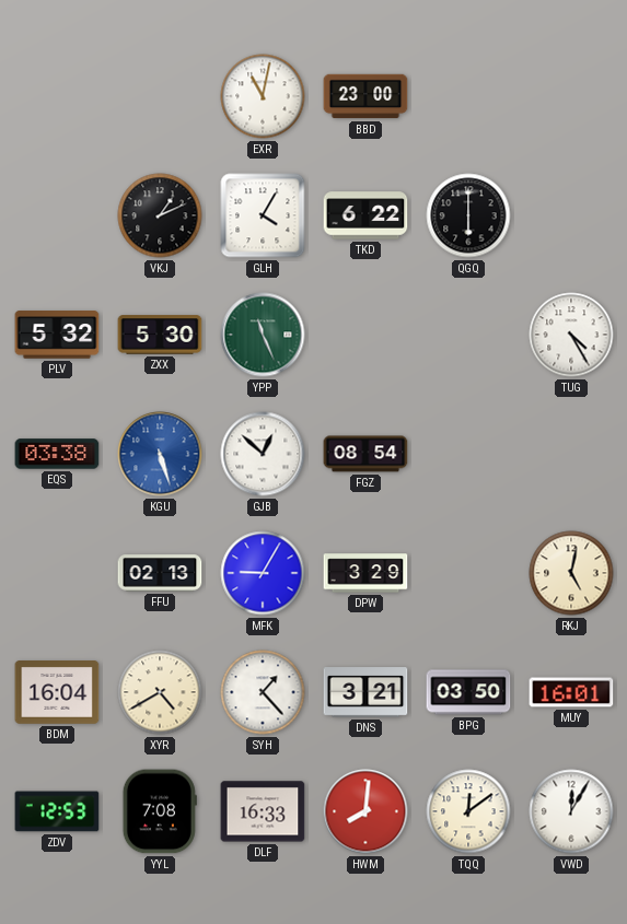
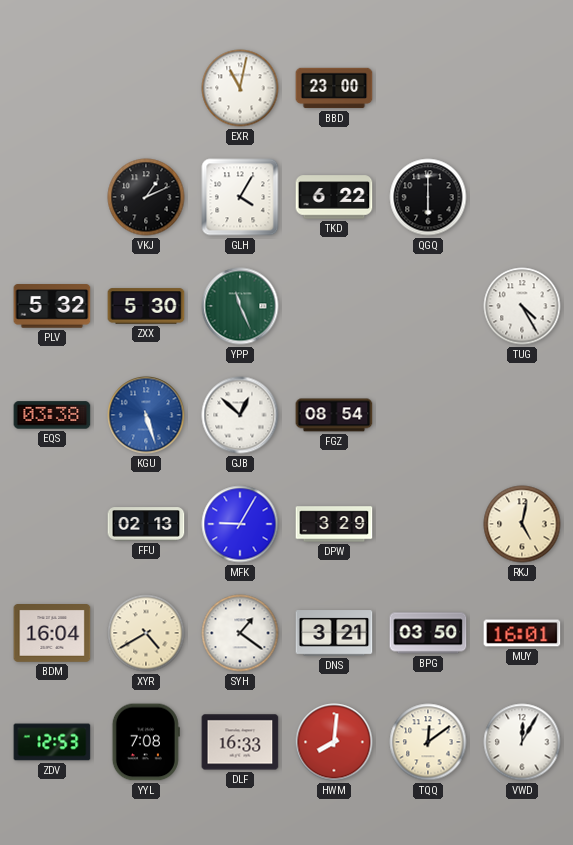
SYH: 1:23 -> 1:21
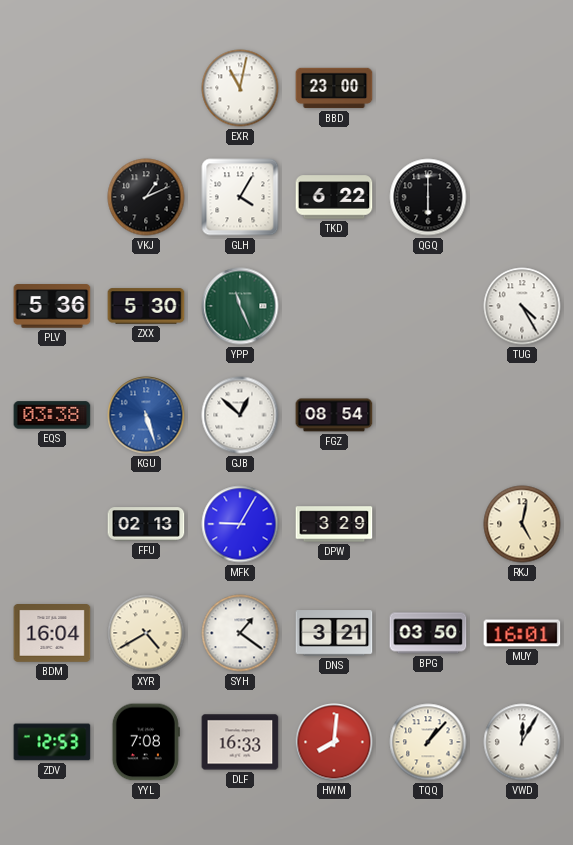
PLV: 5:32 -> 5:36
TQQ: 12:09 -> 1:07
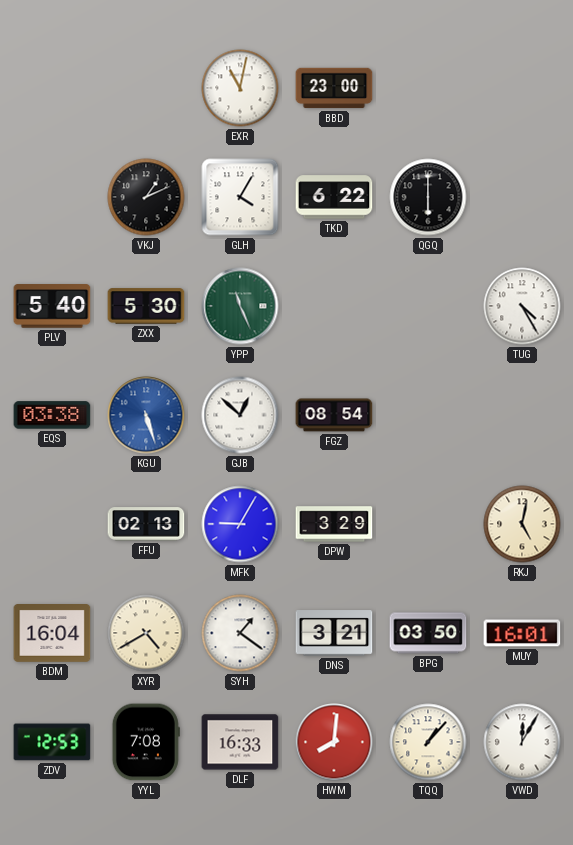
PLV: 5:36 -> 5:40
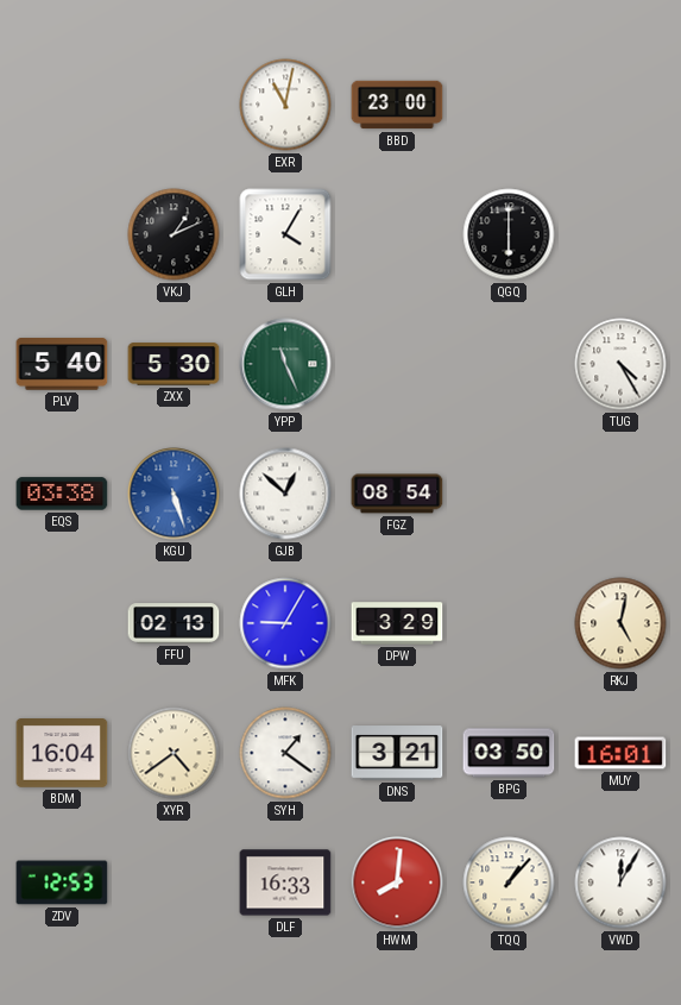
TKD: 6:22 -> none
XYR: 4:40 -> 4:39
YYL: 7:08 -> none
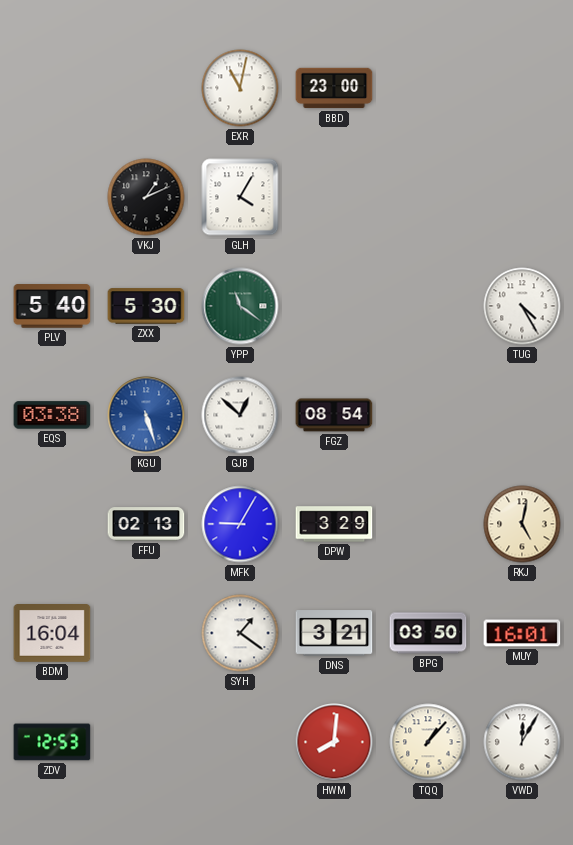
QGQ: 6:00 -> none
YPP: 11:26 -> 11:21
XYR: 4:39 -> none
DLF: 16:33 -> none
